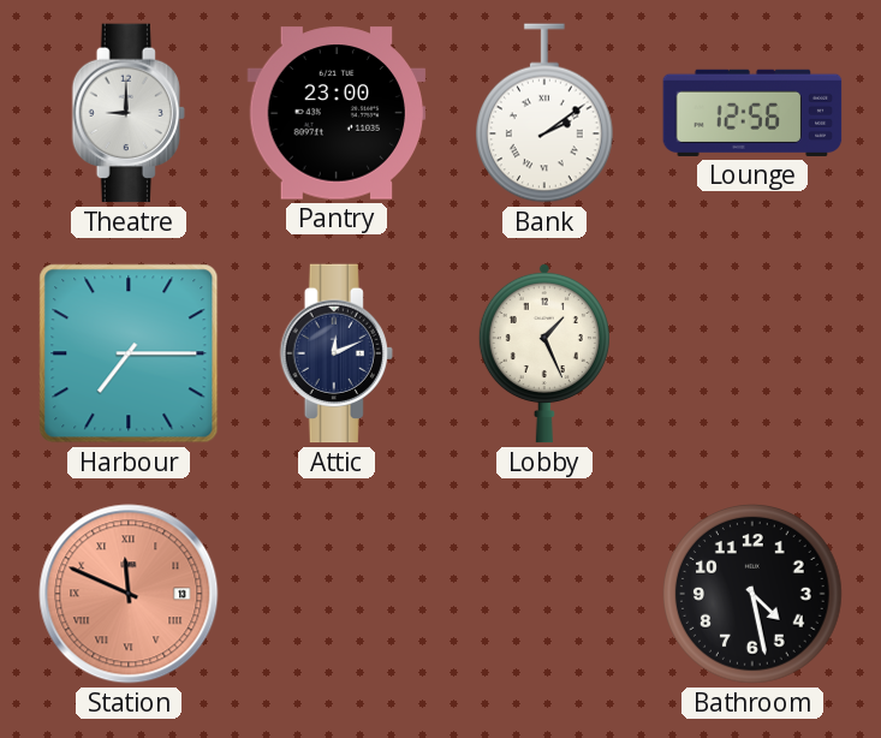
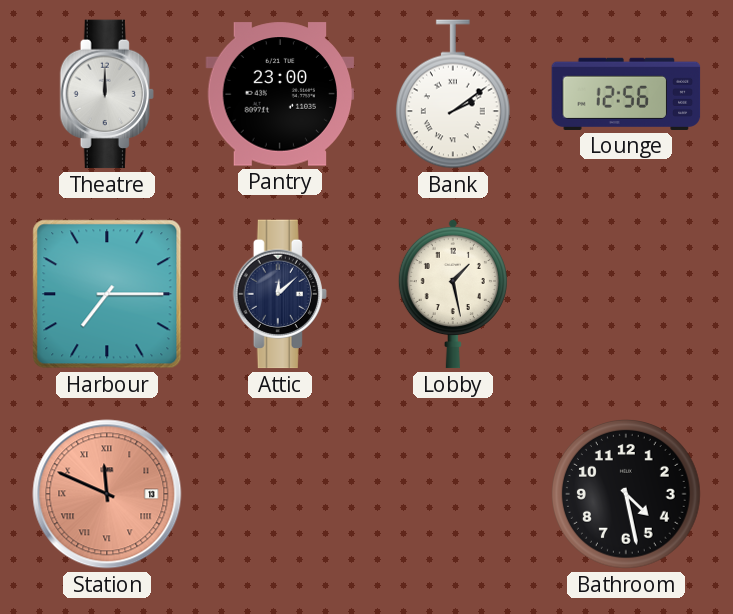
Theatre: 9:00 -> 12:00
Attic: 12:11 -> 12:08
Lobby: 1:26 -> 1:28
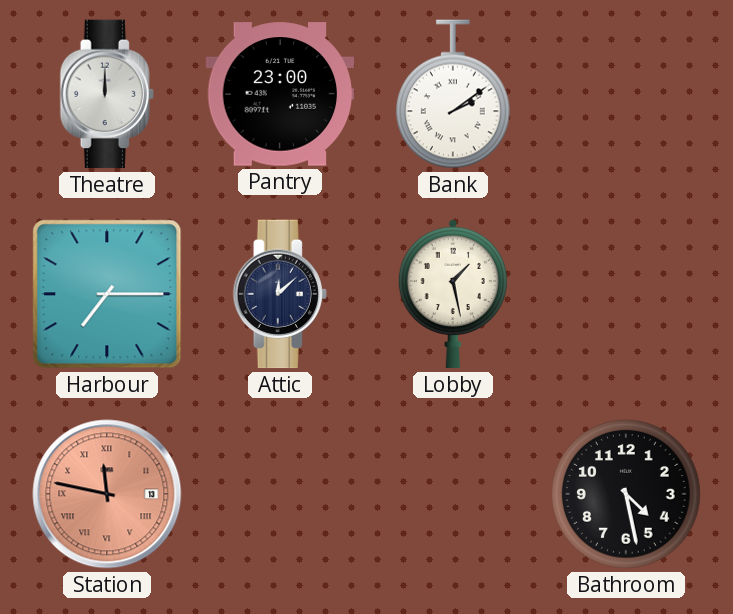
Lounge: 12:56 -> none
Station: 11:49 -> 11:47
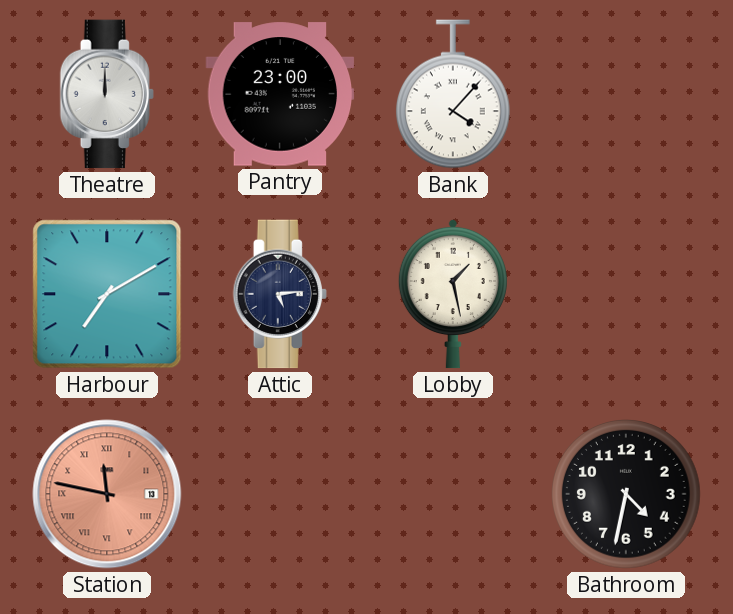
Bank: 2:09 -> 4:07
Harbour: 7:15 -> 7:10
Attic: 12:08 -> 5:14
Bathroom: 4:28 -> 4:32
